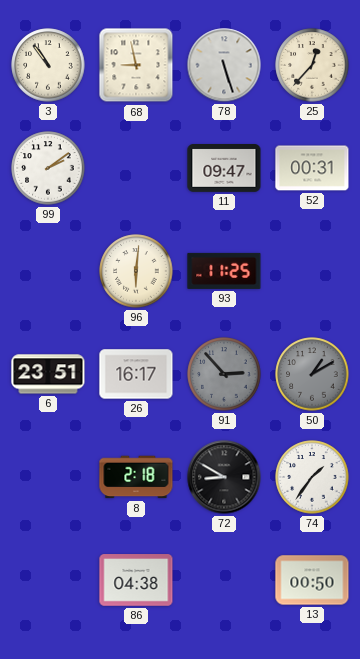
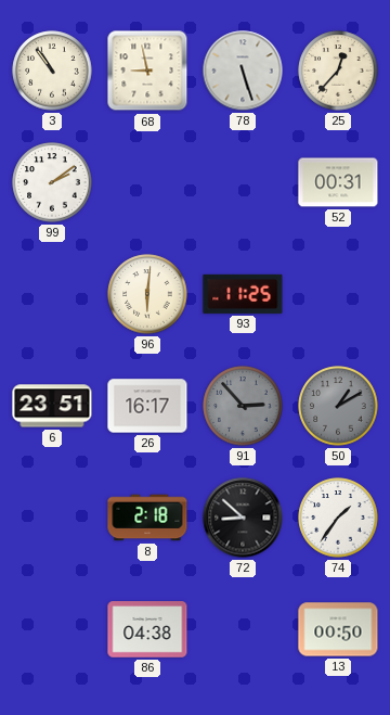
11: 09:47 -> none
72: 8:50 -> 8:52
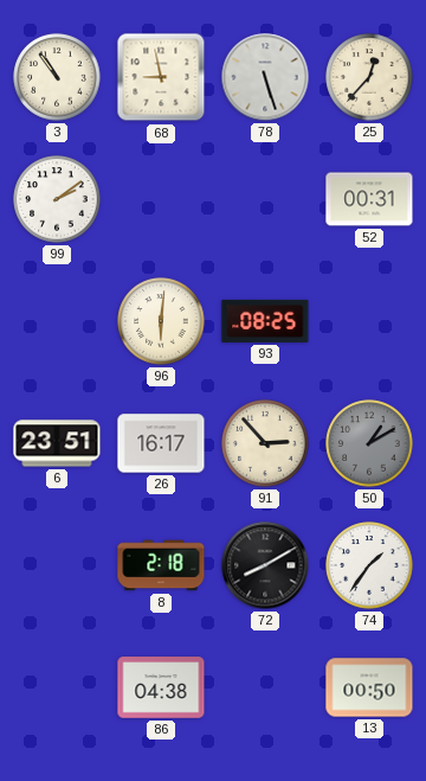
93: 11:25 -> 08:25
91 dial: grey -> cream
72: 8:52 -> 8:10
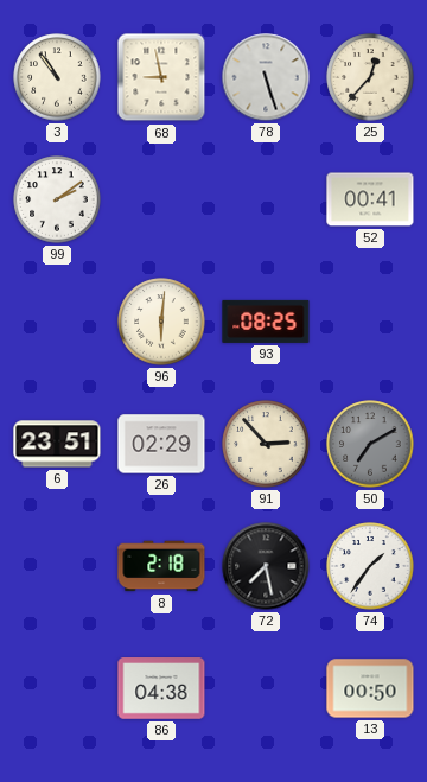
52: 00:31 -> 00:41
26: 16:17 -> 02:29
50: 1:10 -> 7:10
72: 8:10 -> 7:28
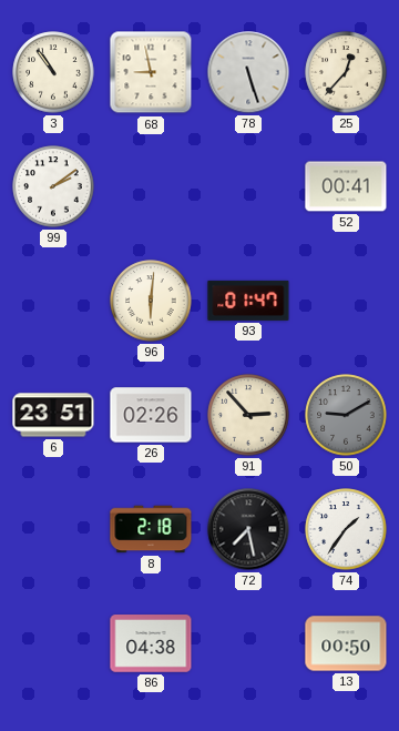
93: 08:25 -> 01:47
26: 02:29 -> 02:26
50: 7:10 -> 9:10
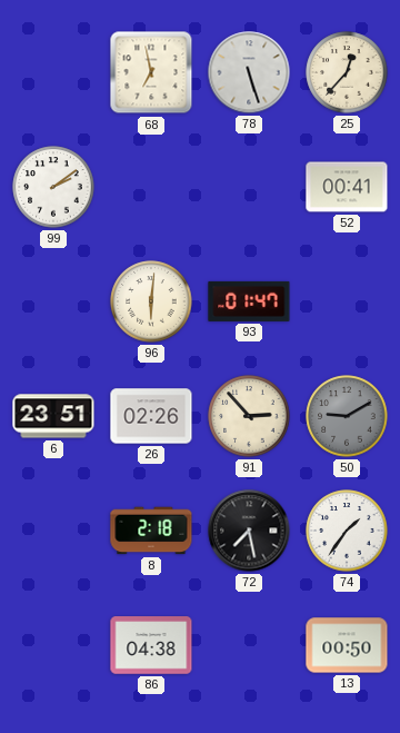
3: 10:54 -> none
68: 8:58 -> 6:58
